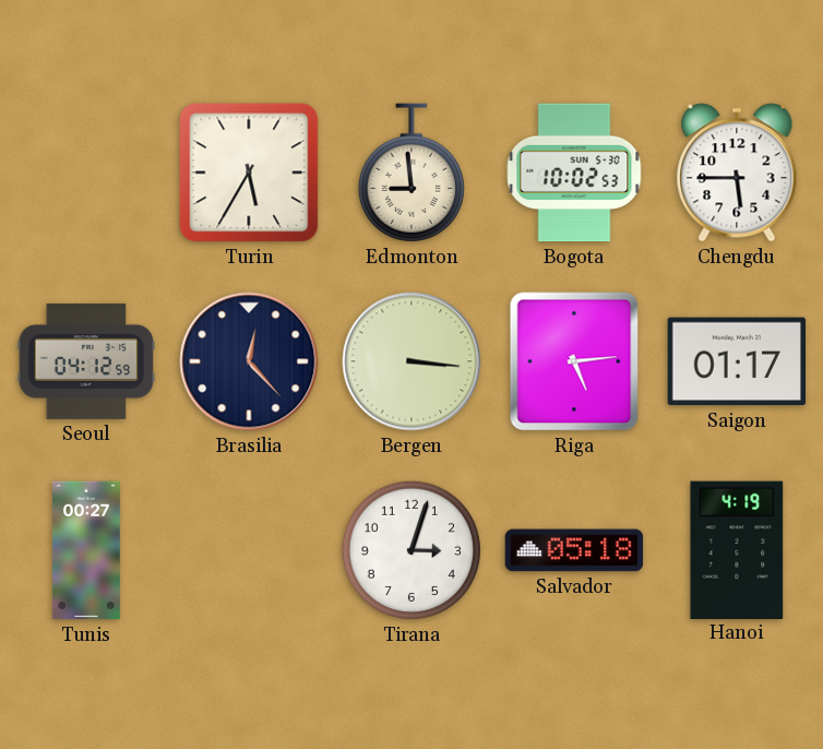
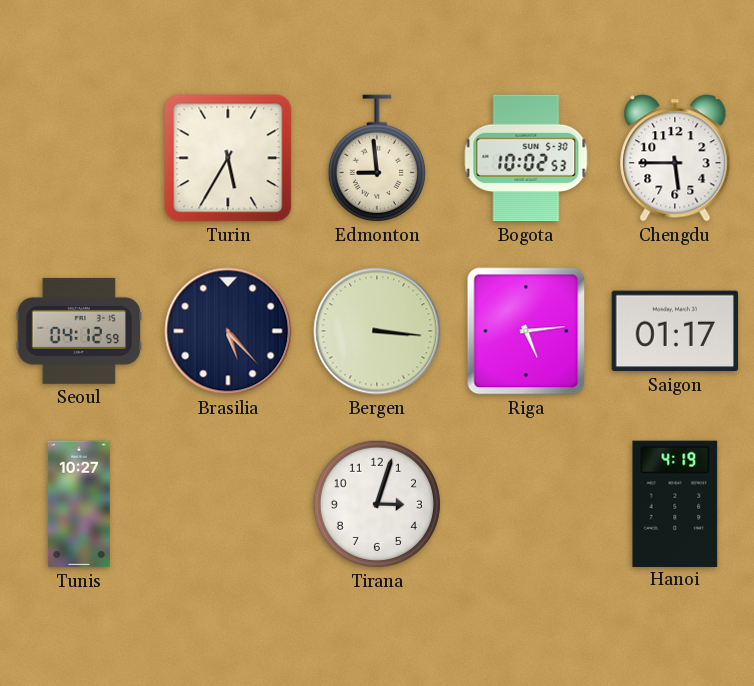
Brasilia: 12:23 -> 5:23
Tunis: 00:27 -> 10:27
Salvador: 05:18 -> none
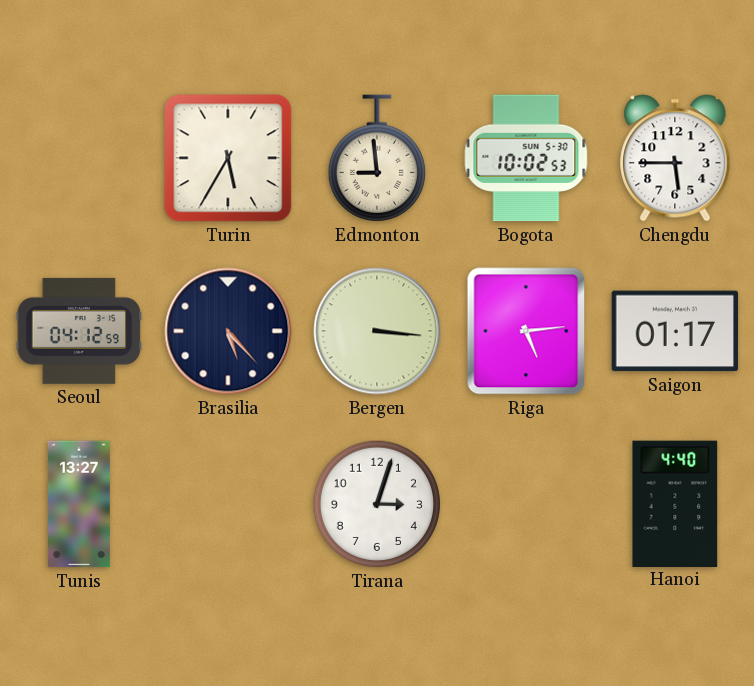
Tunis: 10:27 -> 13:27
Hanoi: 4:19 -> 4:40
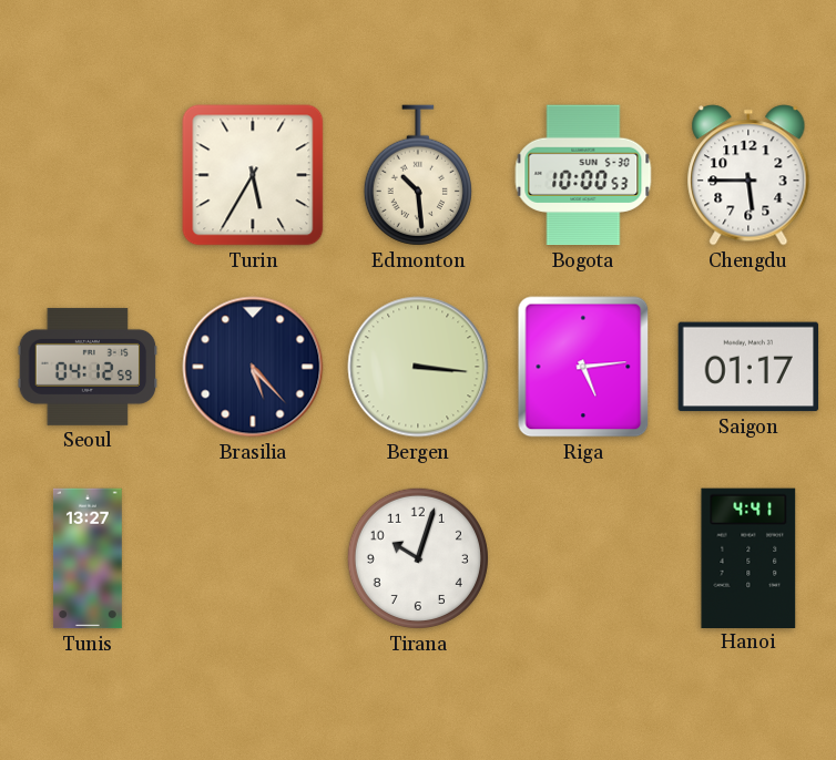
Edmonton: 8:59 -> 10:29
Bogota: 10:02 -> 10:00
Tirana: 3:03 -> 10:03
Hanoi: 4:40 -> 4:41
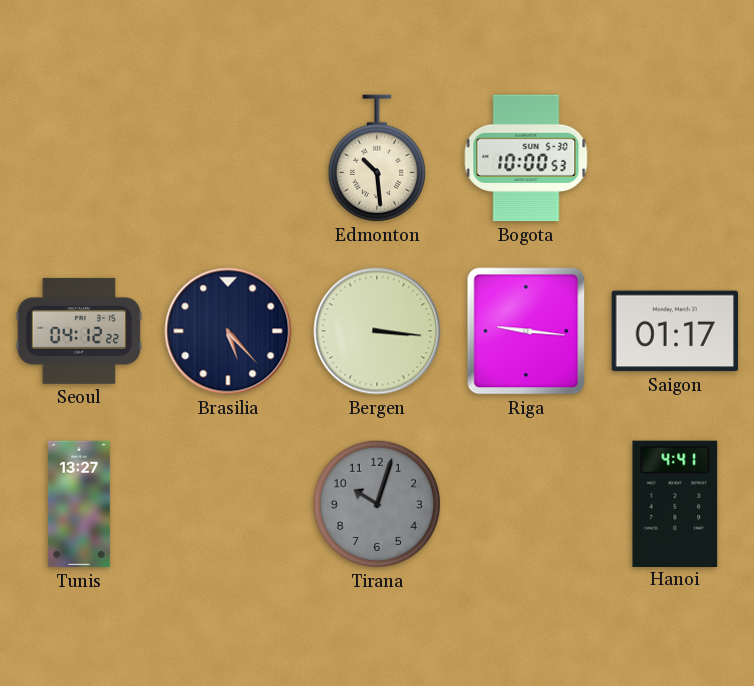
Turin: 5:35 -> none
Chengdu: 5:45 -> none
Seoul: 04:12:59 -> 04:12:22
Riga: 5:14 -> 9:16
Tirana dial: white -> grey
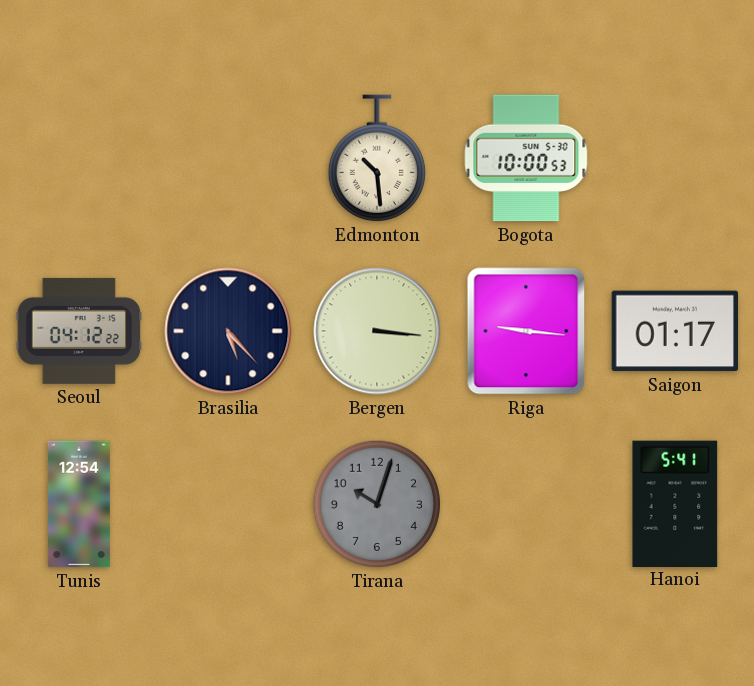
Tunis: 13:27 -> 12:54
Hanoi: 4:41 -> 5:41
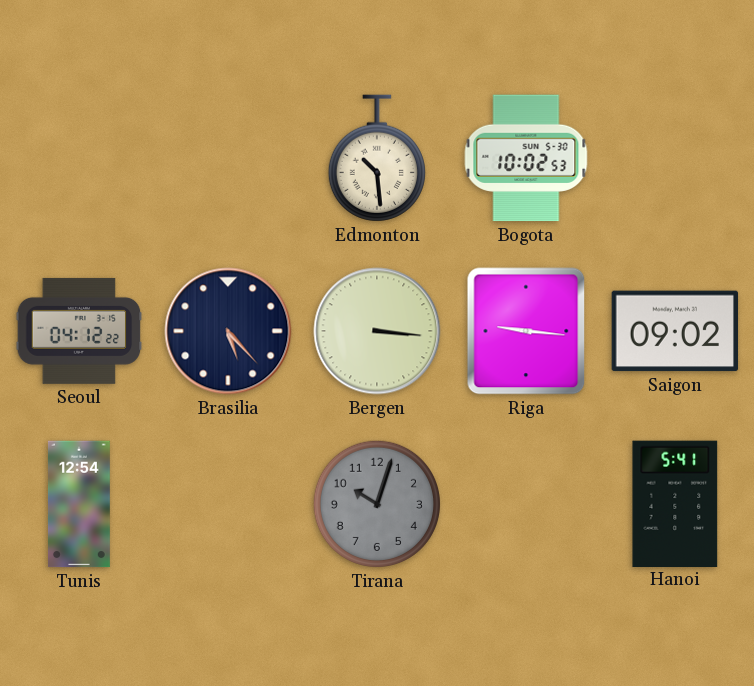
Bogota: 10:00 -> 10:02
Saigon: 01:17 -> 09:02
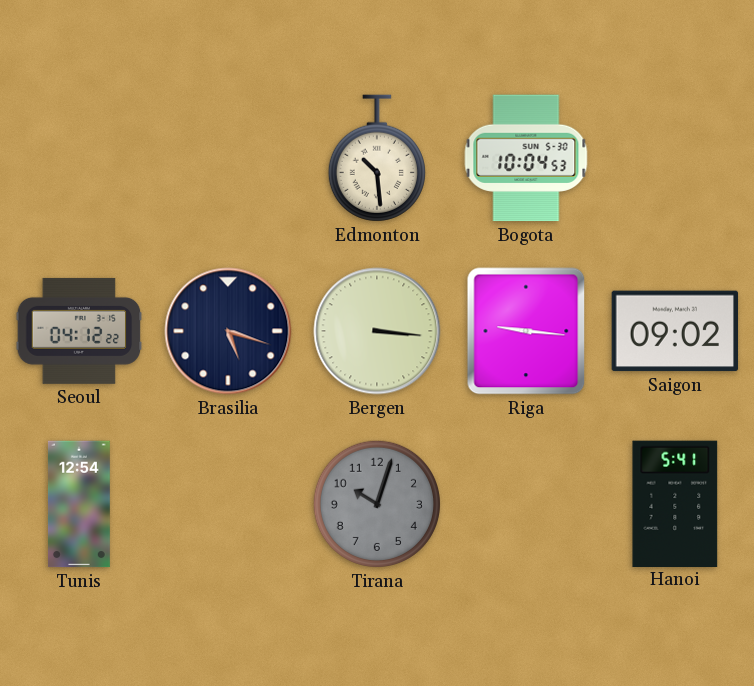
Bogota: 10:02 -> 10:04
Brasilia: 5:23 -> 5:18
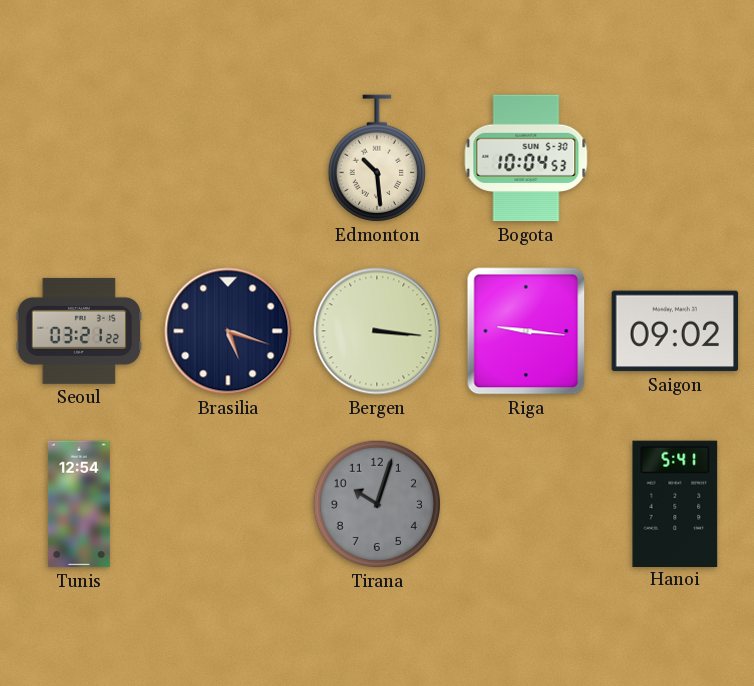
Seoul: 04:12 -> 03:21
